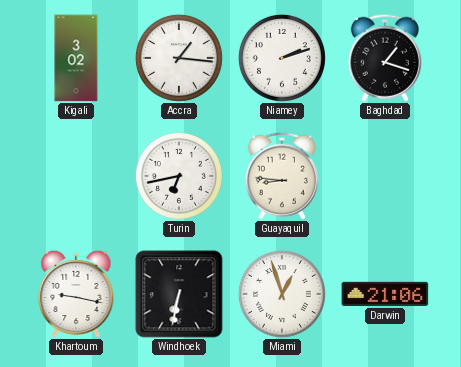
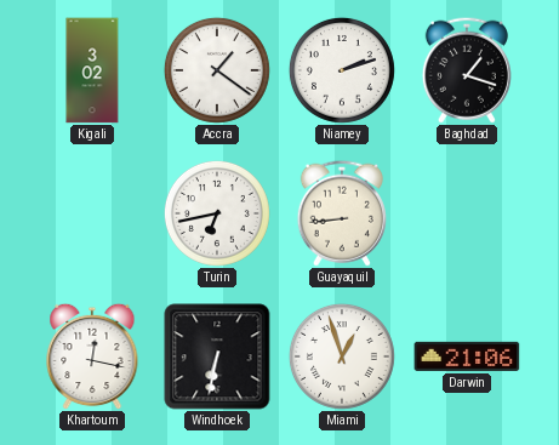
Accra: 1:16 -> 1:21
Guayaquil: 8:46 -> 8:44
Khartoum: 9:17 -> 12:17
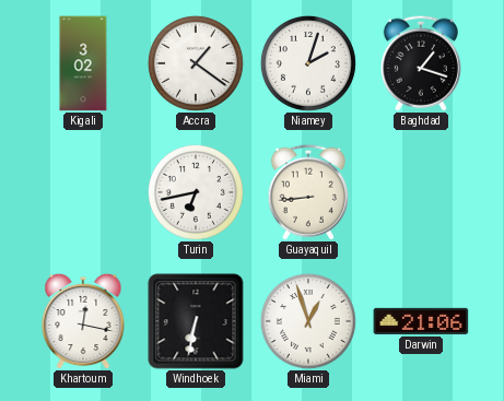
Niamey: 2:12 -> 2:03
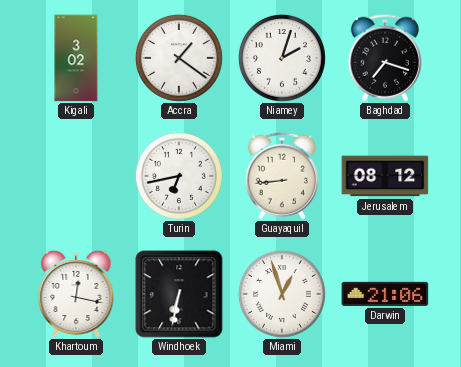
Baghdad: 1:18 -> 7:18
Jerusalem: none -> 08:12
